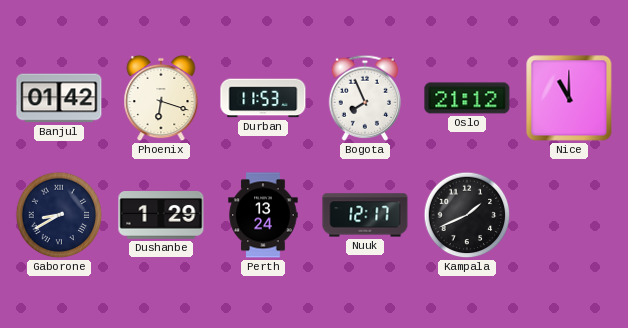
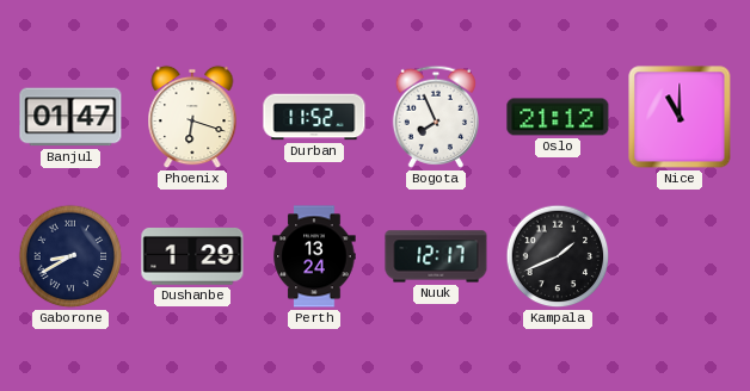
Banjul: 01:42 -> 01:47
Durban: 11:53 -> 11:52
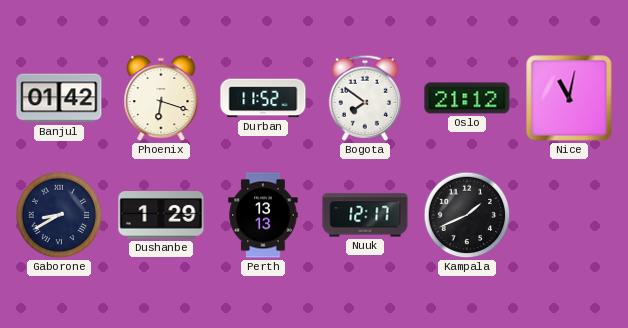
Banjul: 01:47 -> 01:42
Bogota: 7:56 -> 7:51
Nice: 11:00 -> 11:02
Perth: 13:24 -> 13:13
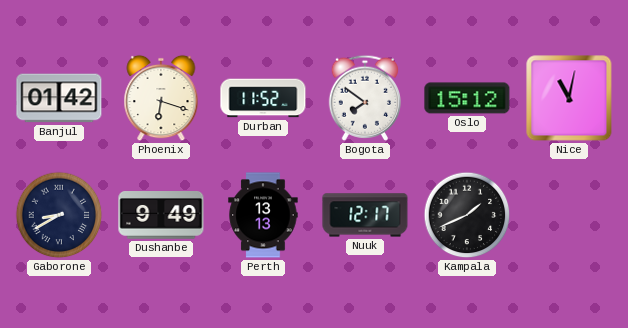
Oslo: 21:12 -> 15:12
Dushanbe: 1:29 -> 9:49
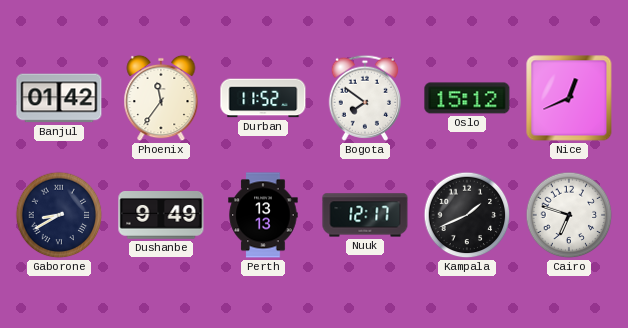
Phoenix: 6:18 -> 11:36
Nice: 11:02 -> 12:41
Cairo: none -> 6:48
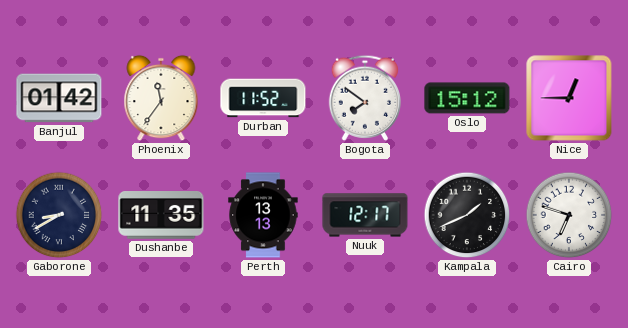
Nice: 12:41 -> 12:45
Dushanbe: 9:49 -> 11:35
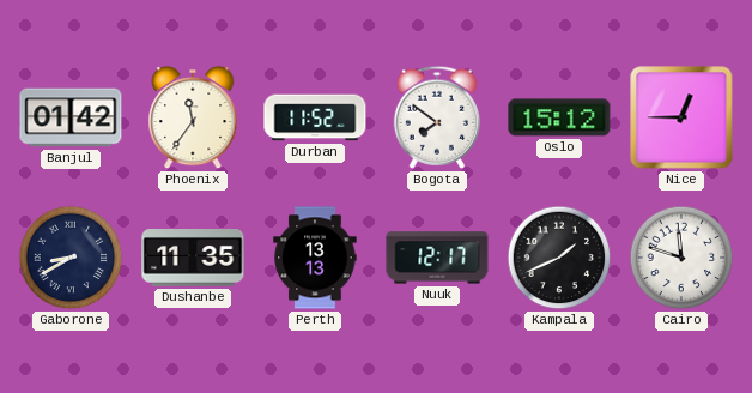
Cairo: 6:48 -> 11:48
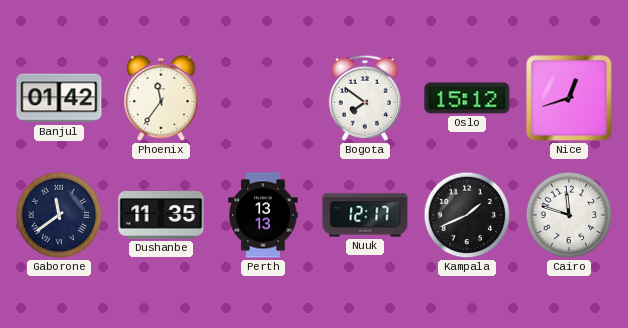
Durban: 11:52 -> none
Nice: 12:45 -> 12:42
Gaborone: 8:40 -> 11:39
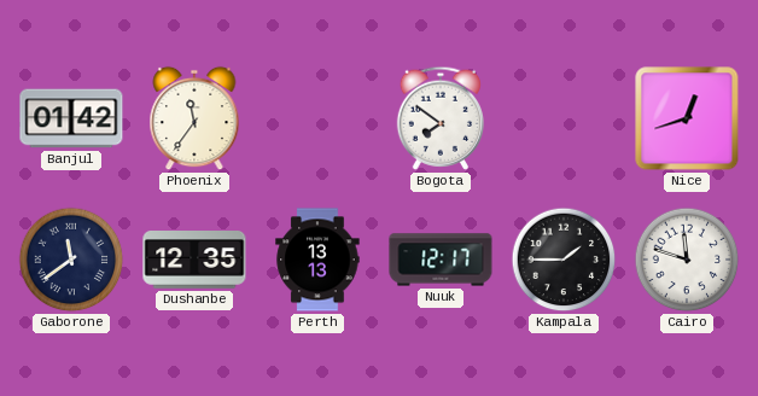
Oslo: 15:12 -> none
Dushanbe: 11:35 -> 12:35
Kampala: 1:41 -> 1:45
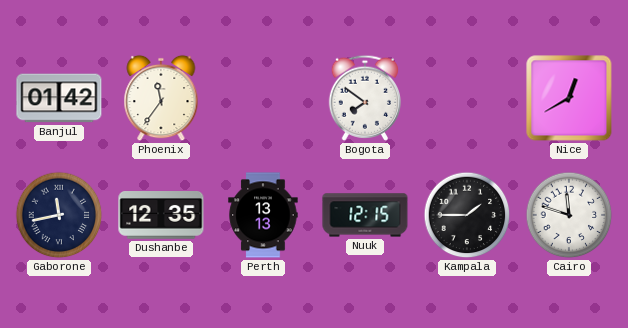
Nice: 12:42 -> 12:40
Gaborone: 11:39 -> 11:43
Nuuk: 12:17 -> 12:15
